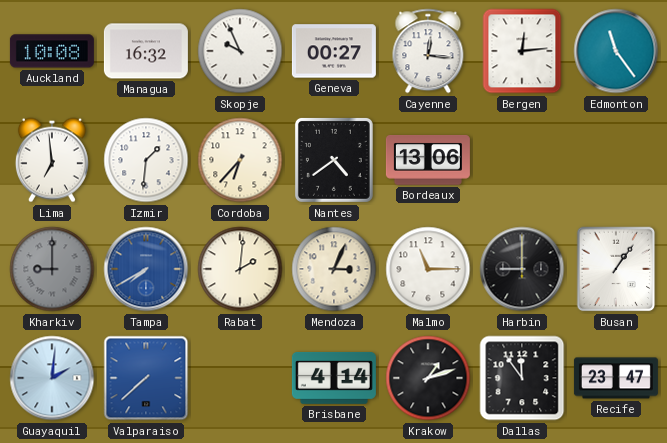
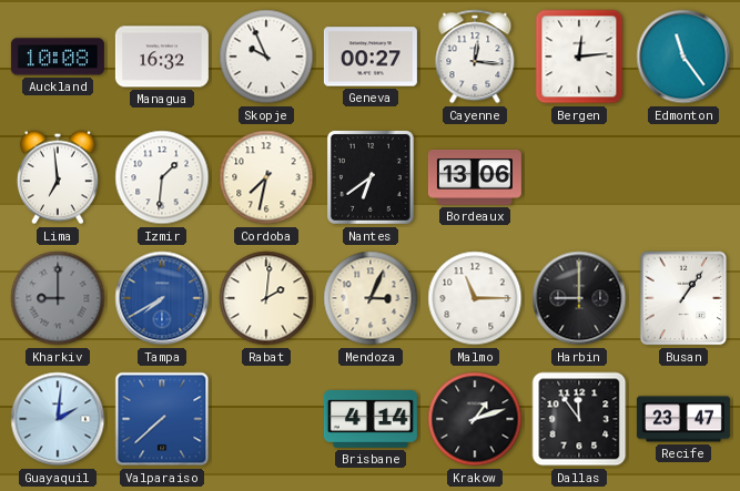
Cordoba: 6:37 -> 7:32
Nantes: 4:39 -> 6:39
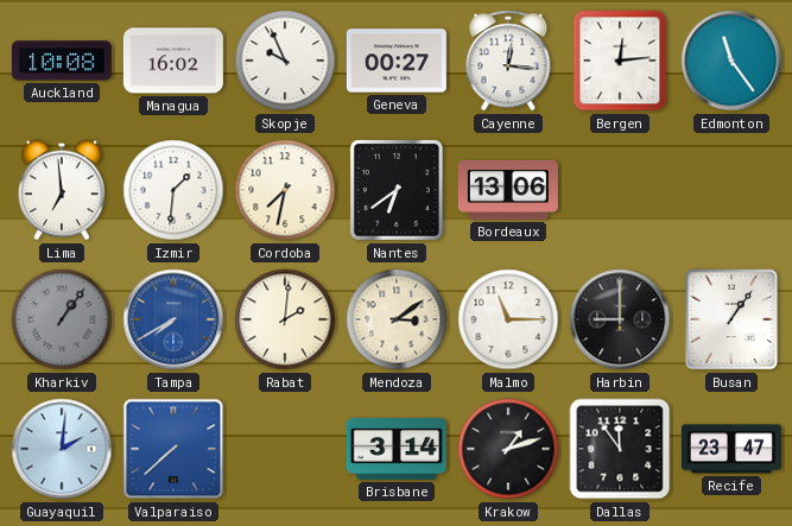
Managua: 16:32 -> 16:02
Kharkiv: 9:00 -> 1:06
Mendoza: 3:04 -> 3:09
Brisbane: 4:14 -> 3:14
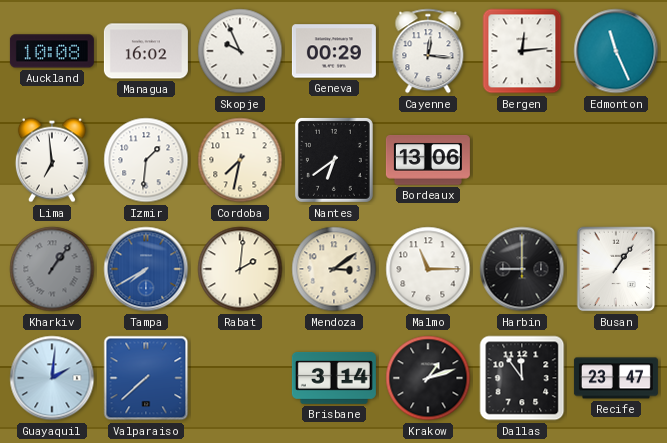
Geneva: 00:27 -> 00:29
Edmonton: 11:24 -> 11:26
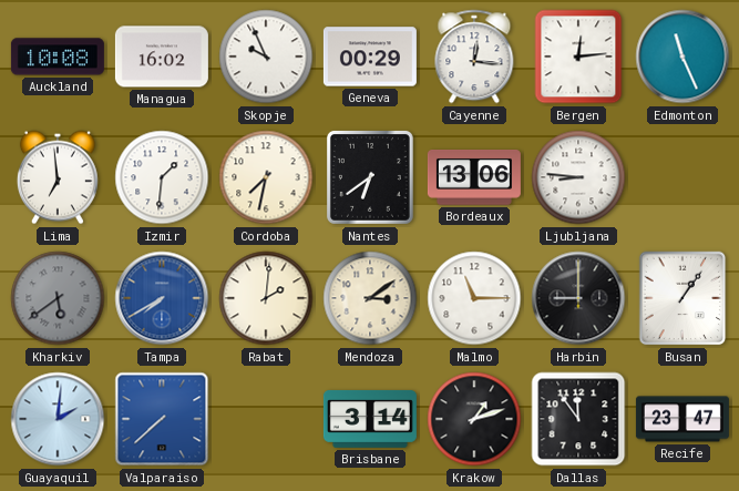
Ljubljana: none -> 8:46
Kharkiv: 1:06 -> 5:39
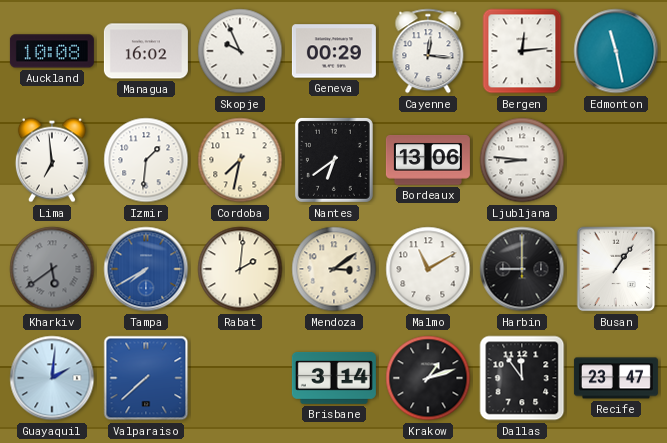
Edmonton: 11:26 -> 11:28
Malmo: 11:15 -> 11:10
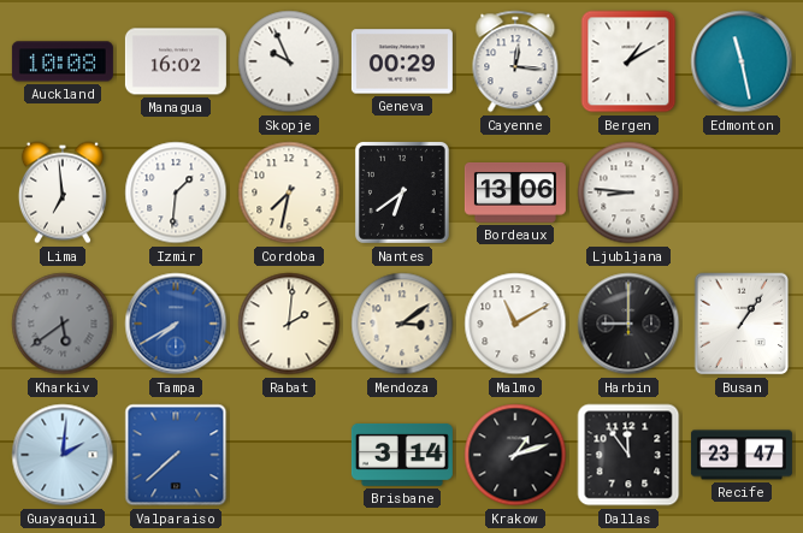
Bergen: 12:14 -> 1:10
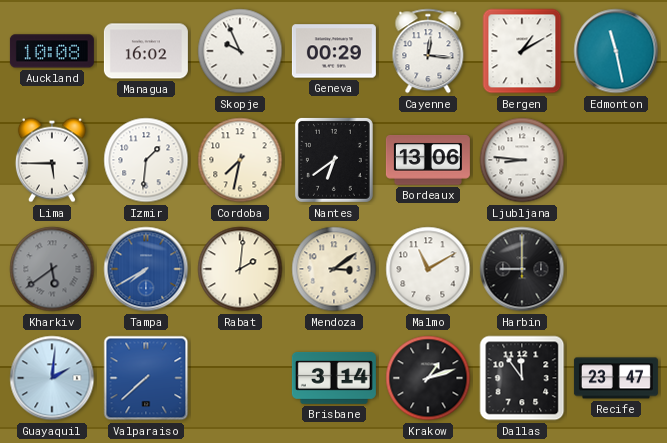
Lima: 6:59 -> 5:45
Busan: 1:06 -> none
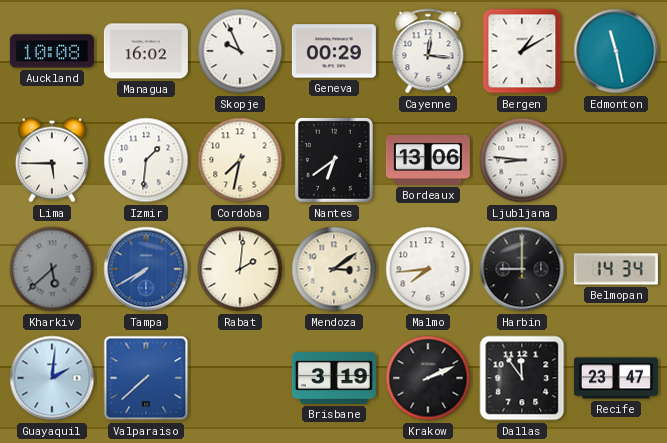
Kharkiv: 5:39 -> 5:38
Malmo: 11:10 -> 7:44
Belmopan: none -> 14:34
Brisbane: 3:14 -> 3:19
Krakow: 1:12 -> 2:11
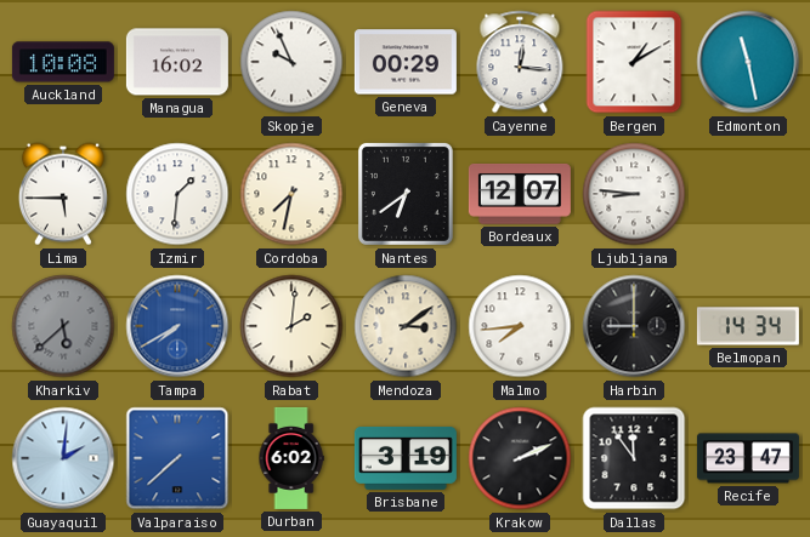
Bordeaux: 13:06 -> 12:07
Durban: none -> 6:02
